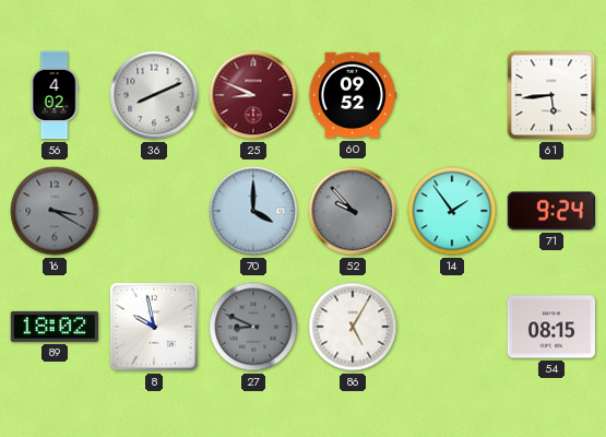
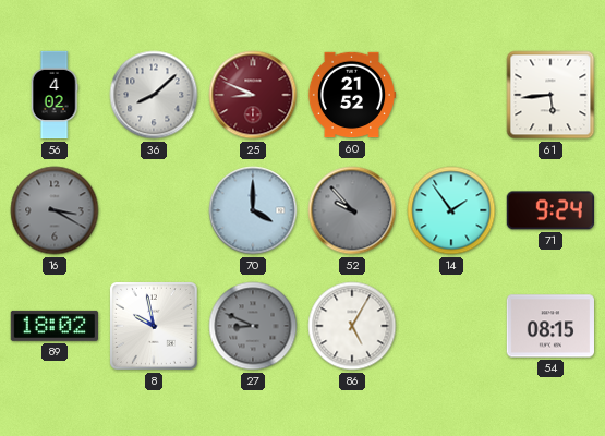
36: 8:11 -> 8:08
60: 09:52 -> 21:52
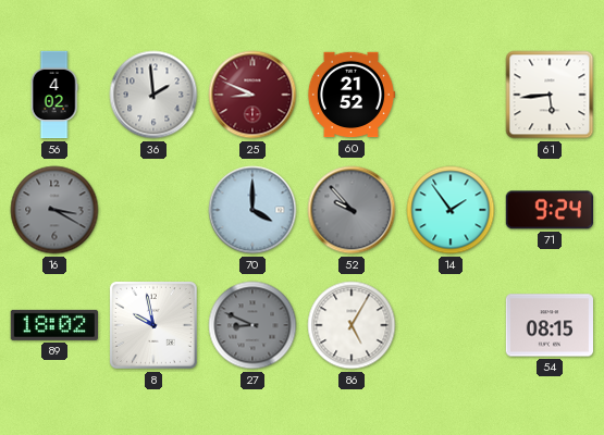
36: 8:08 -> 1:59
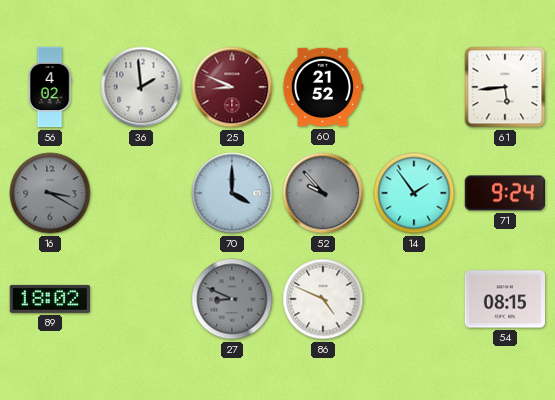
8: 9:58 -> none
86: 5:05 -> 4:49
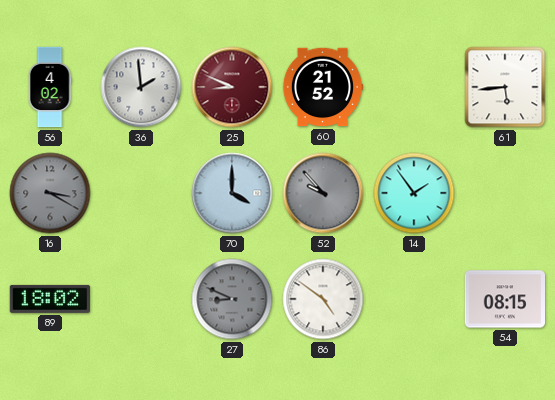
71: 9:24 -> none
86: 4:49 -> 4:51
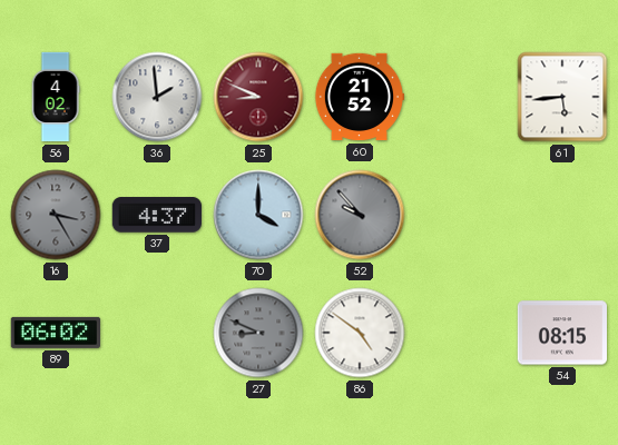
16: 3:20 -> 3:25
37: none -> 4:37
14: 1:54 -> none
89: 18:02 -> 06:02
